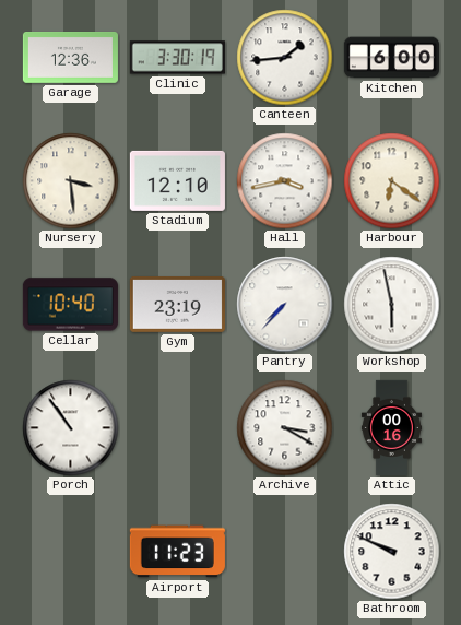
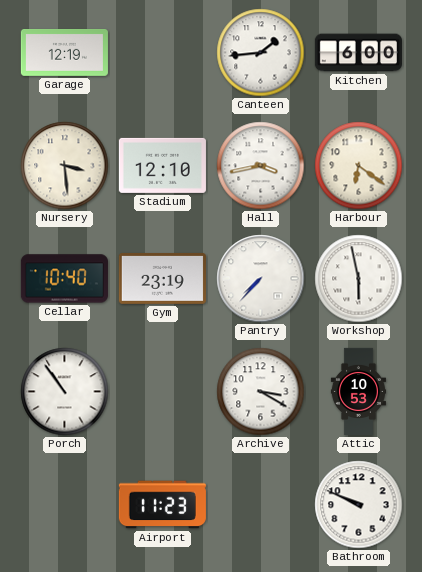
Garage: 12:36 -> 12:19
Clinic: 3:30 -> none
Attic: 00:16 -> 10:53
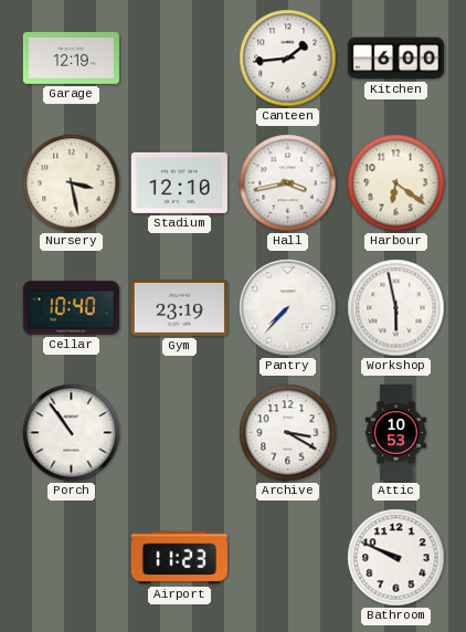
Nursery: 3:29 -> 3:28
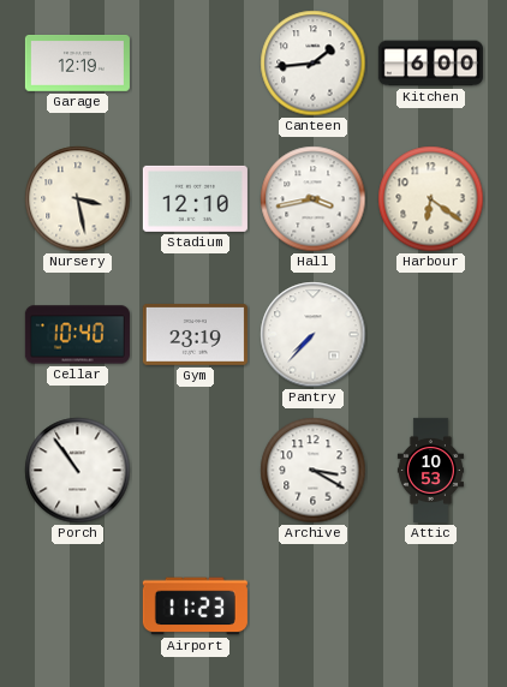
Workshop: 5:58 -> none
Bathroom: 9:49 -> none
